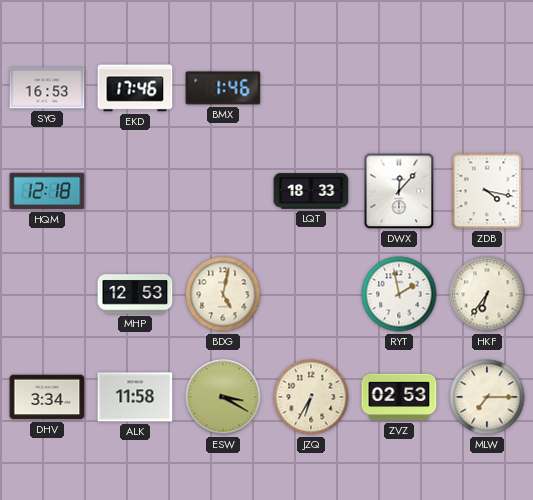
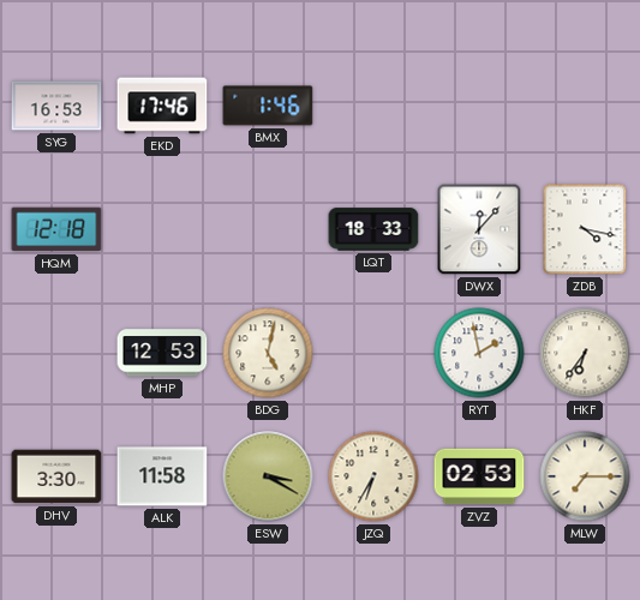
DHV: 3:34 -> 3:30
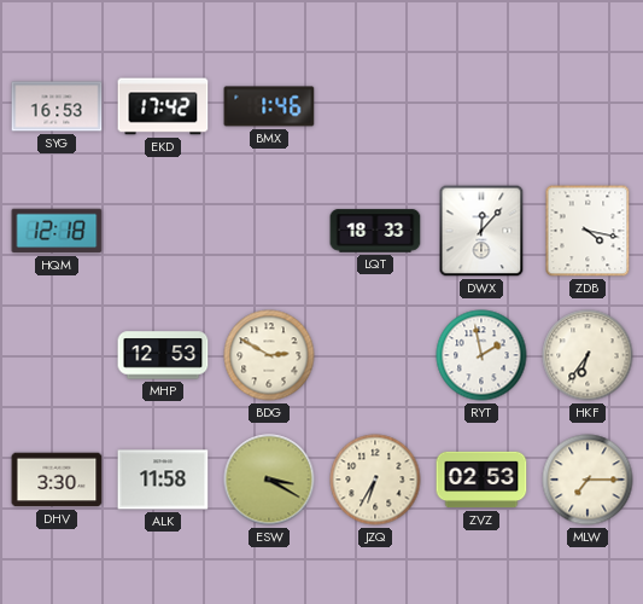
EKD: 17:46 -> 17:42
BDG: 5:02 -> 2:50
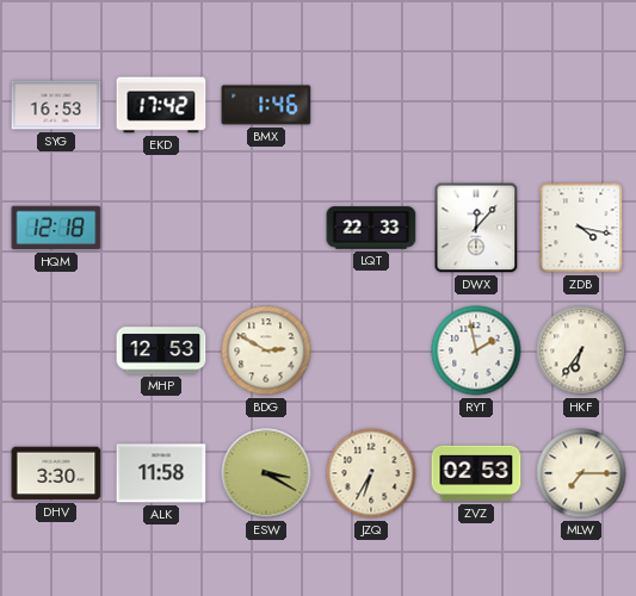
LQT: 18:33 -> 22:33
